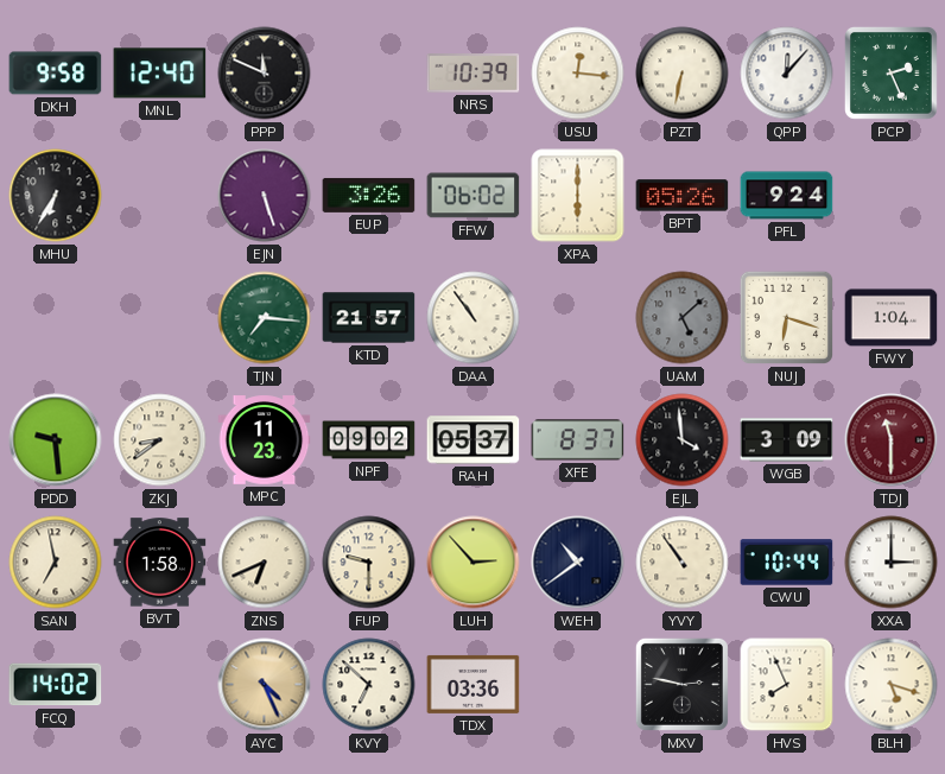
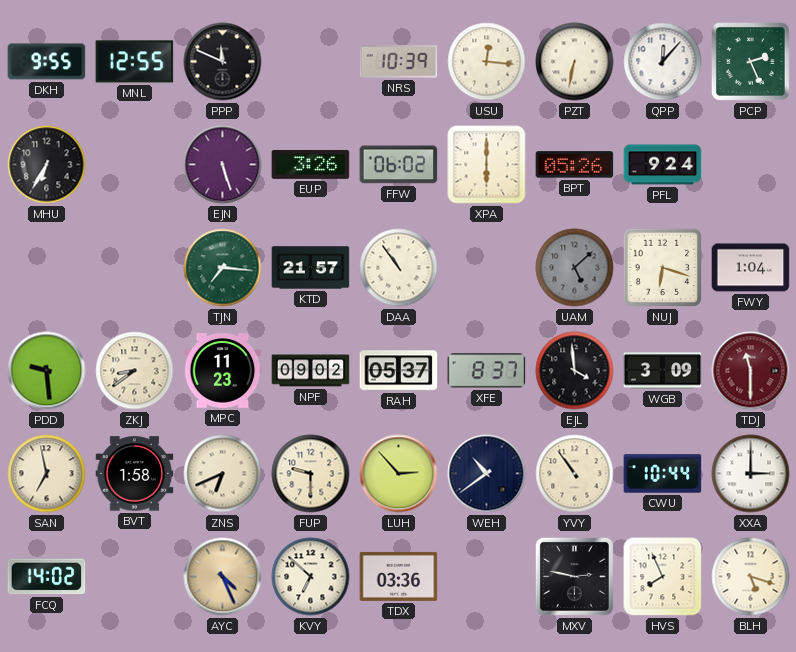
DKH: 9:58 -> 9:55
MNL: 12:40 -> 12:55
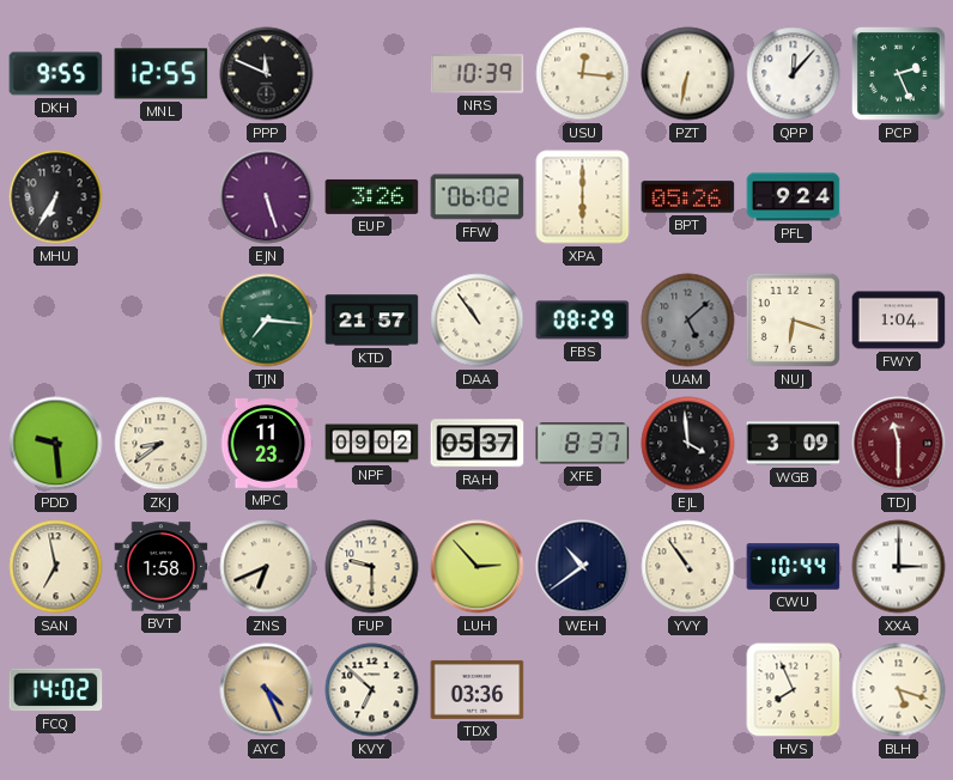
FBS: none -> 08:29
MXV: 2:47 -> none
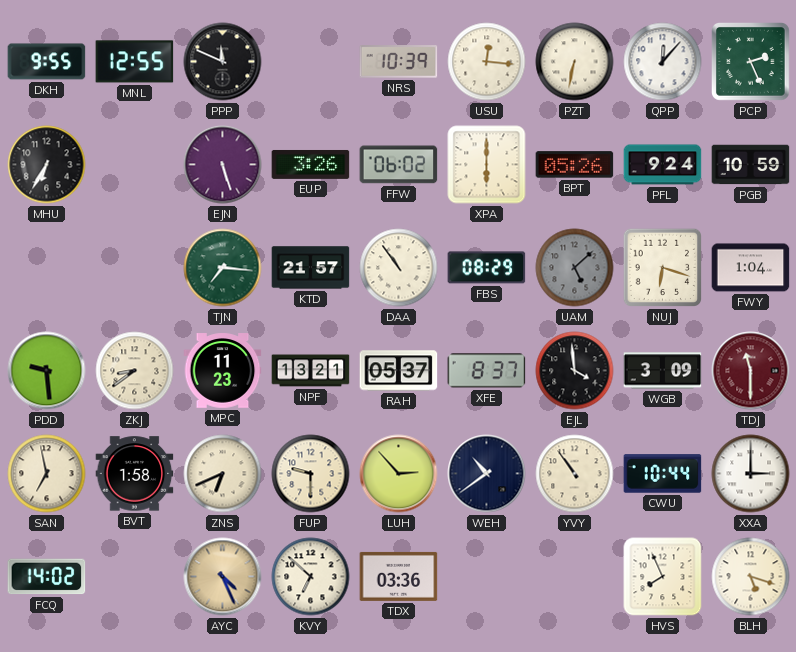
PGB: none -> 10:59
NPF: 09:02 -> 13:21
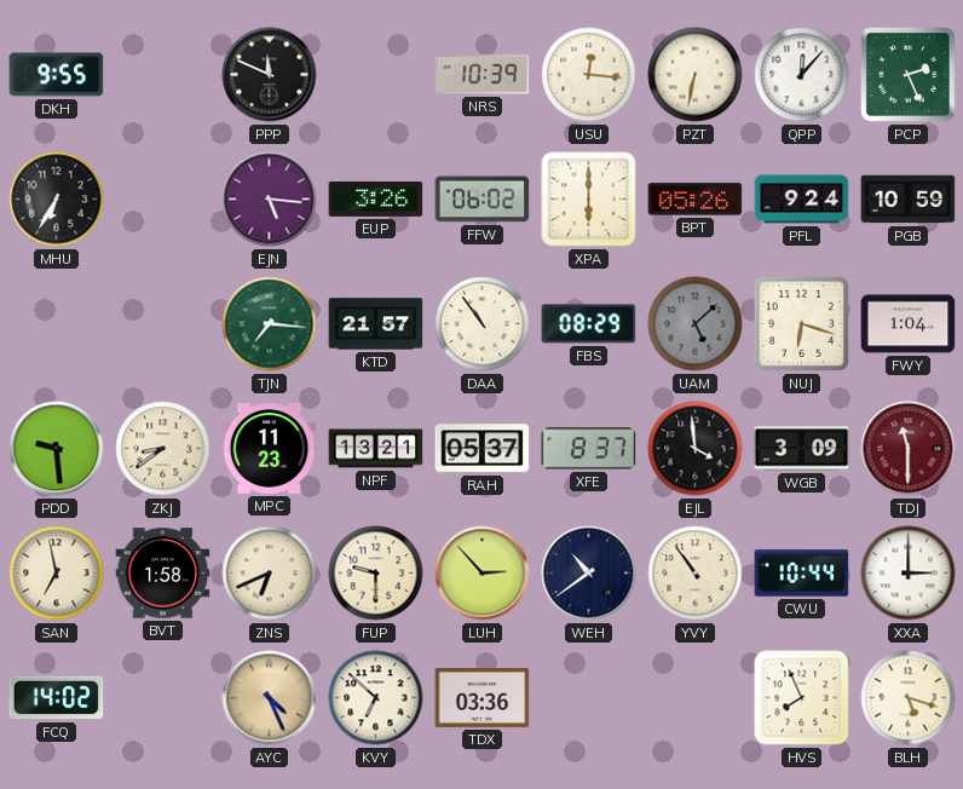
MNL: 12:55 -> none
EJN: 5:27 -> 5:16
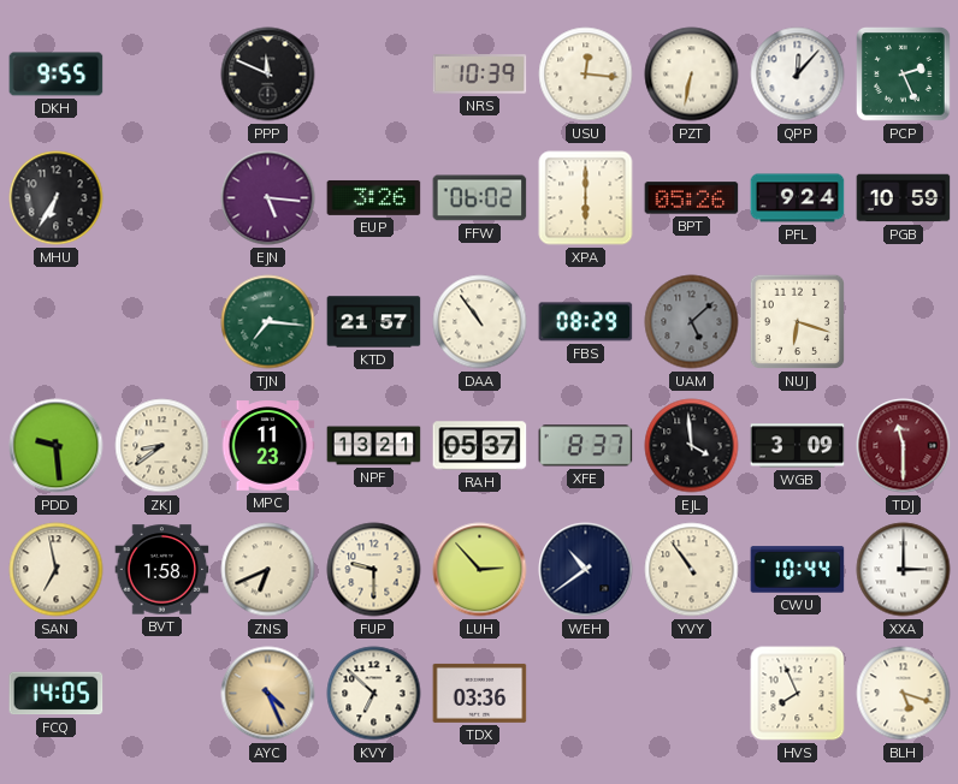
FWY: 1:04 -> none
FCQ: 14:02 -> 14:05
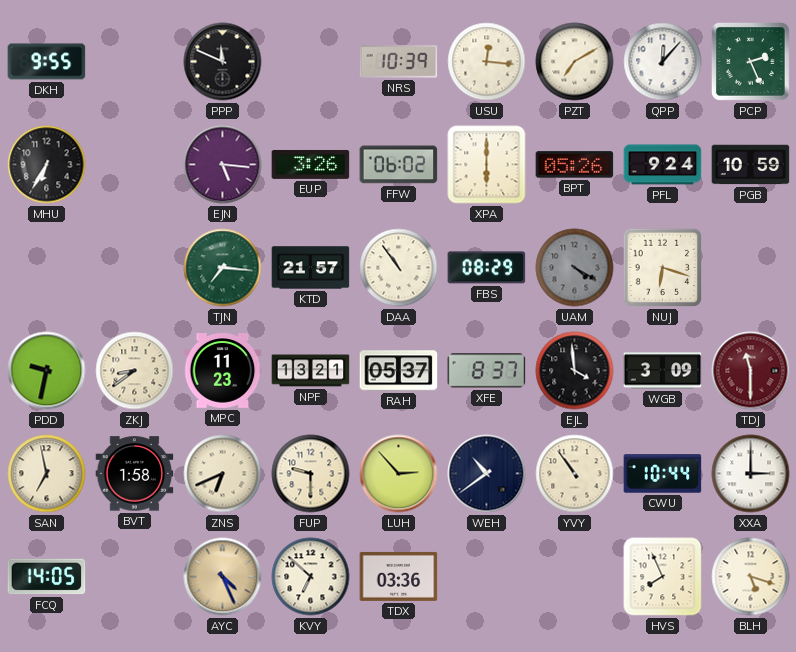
PZT: 6:32 -> 7:10
UAM: 5:08 -> 4:20
PDD: 9:29 -> 9:32
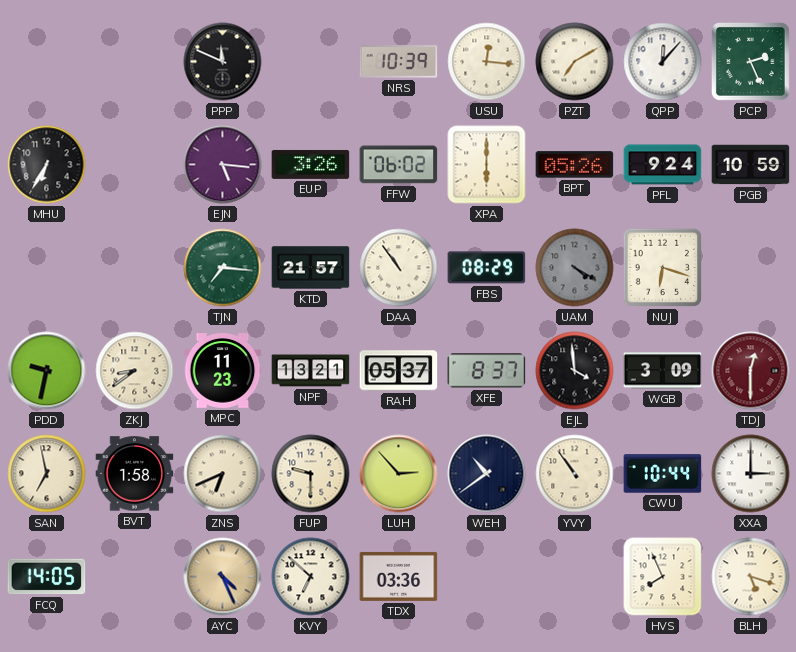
DKH: 9:55 -> none
TDJ: 11:30 -> 12:30
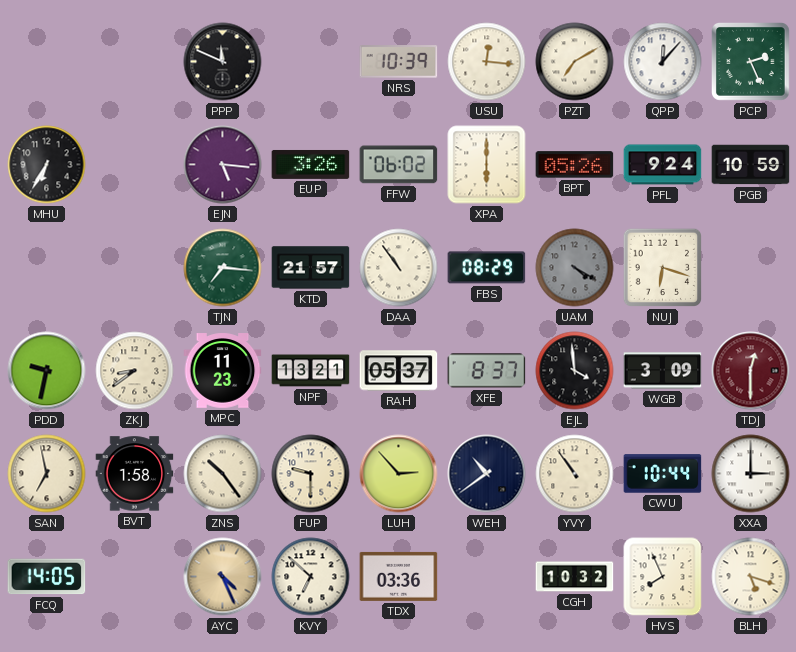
ZNS: 6:41 -> 10:24
CGH: none -> 10:32
